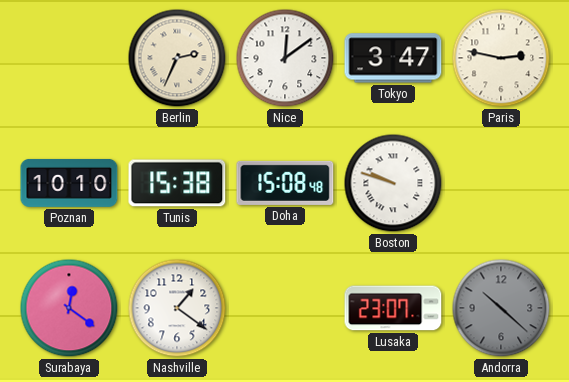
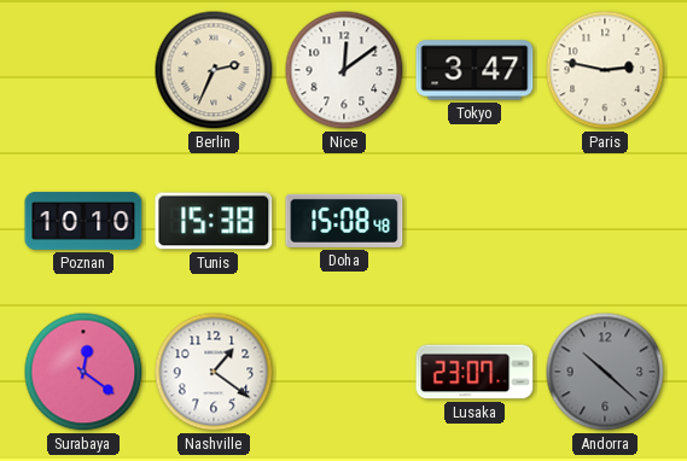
Boston: 9:48 -> none
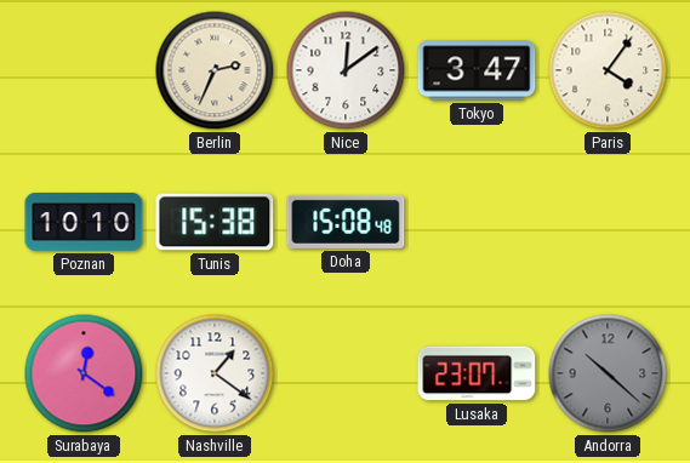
Paris: 2:47 -> 4:06
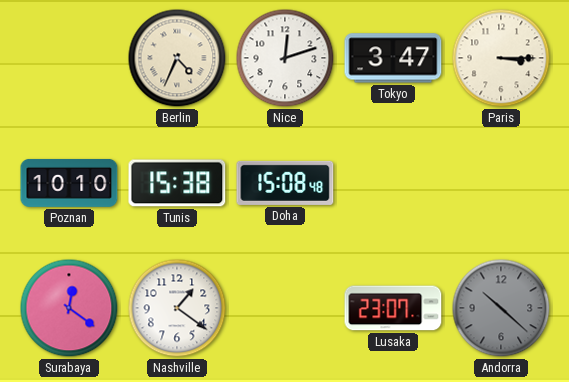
Berlin: 2:34 -> 4:34
Nice: 12:09 -> 12:12
Paris: 4:06 -> 3:15
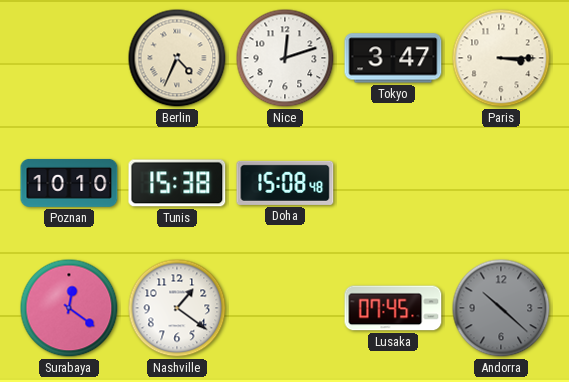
Lusaka: 23:07 -> 07:45
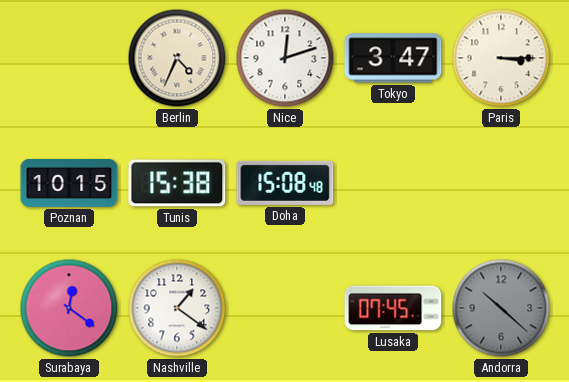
Poznan: 10:10 -> 10:15
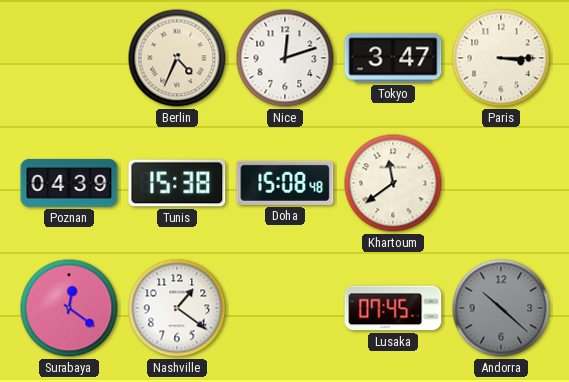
Poznan: 10:15 -> 04:39
Khartoum: none -> 11:39
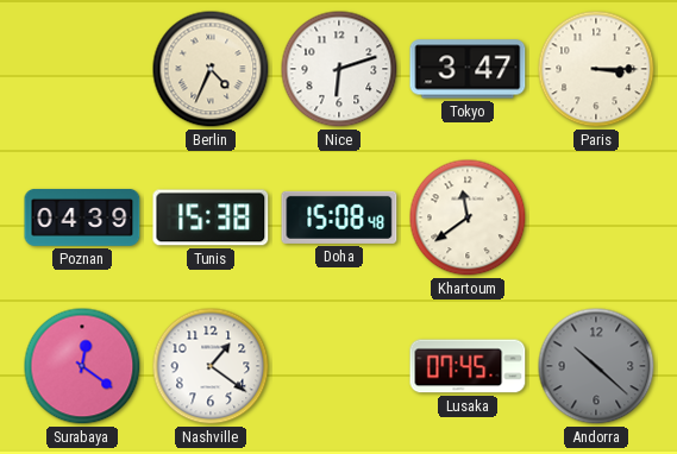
Nice: 12:12 -> 6:12
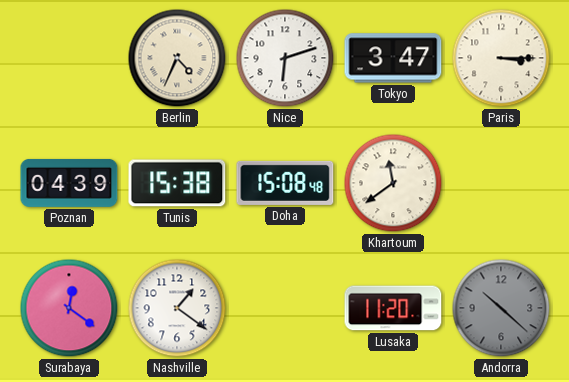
Lusaka: 07:45 -> 11:20
